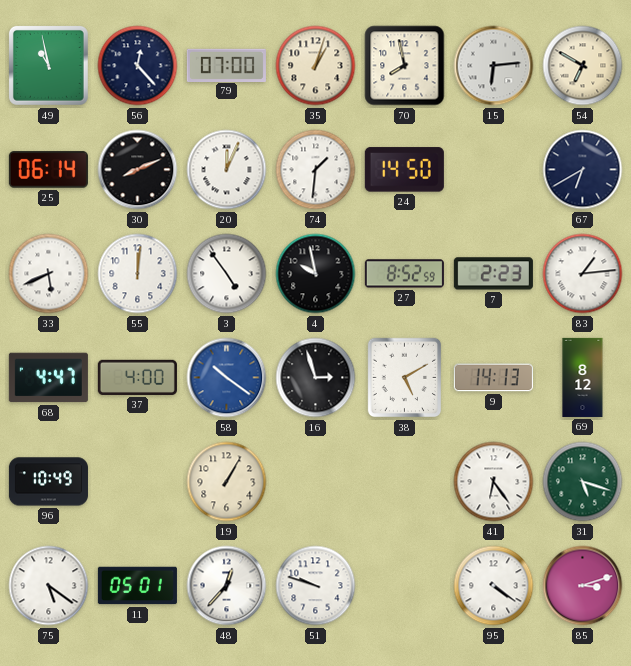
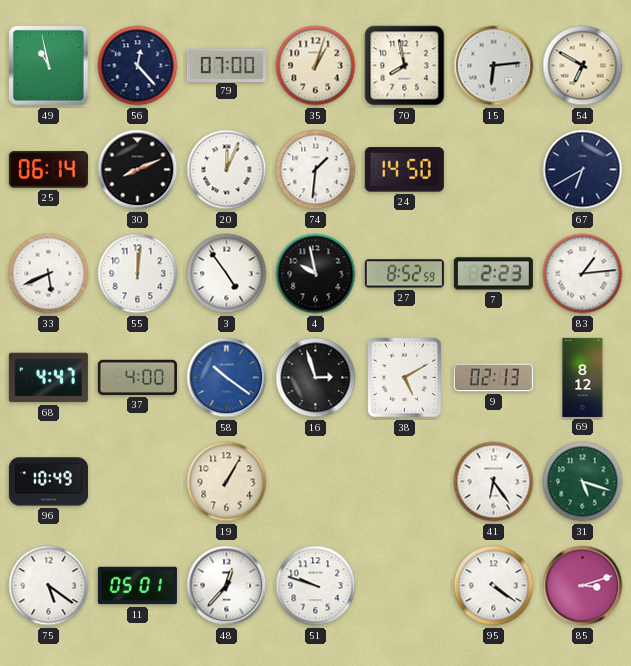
9: 14:13 -> 02:13
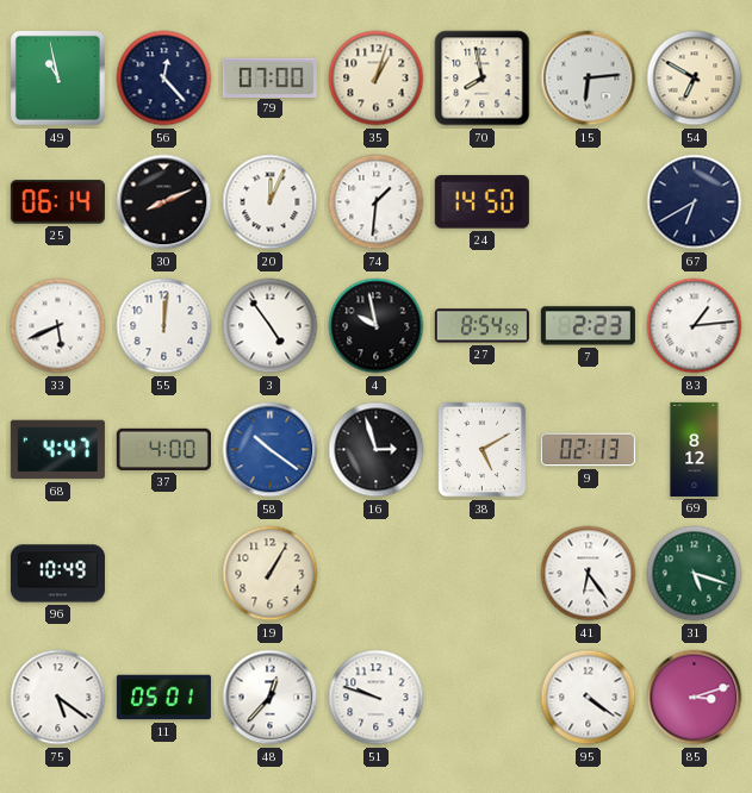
27: 8:52 -> 8:54
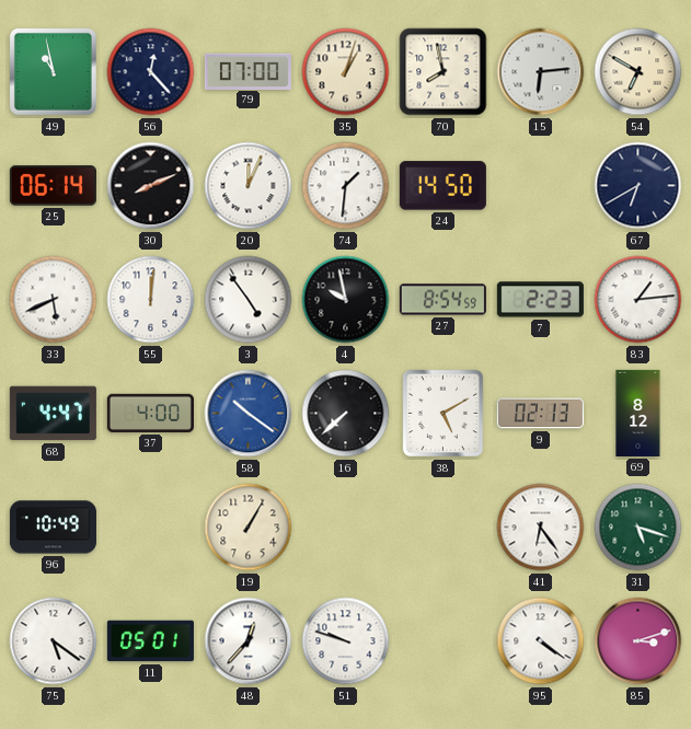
16: 2:57 -> 7:38
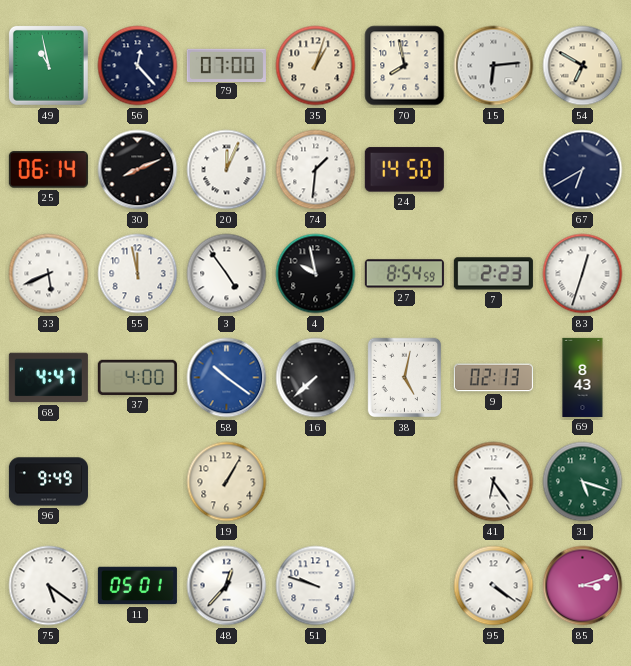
55: 12:01 -> 11:58
83: 1:14 -> 12:33
38: 5:10 -> 5:02
69: 8:12 -> 8:43
96: 10:49 -> 9:49
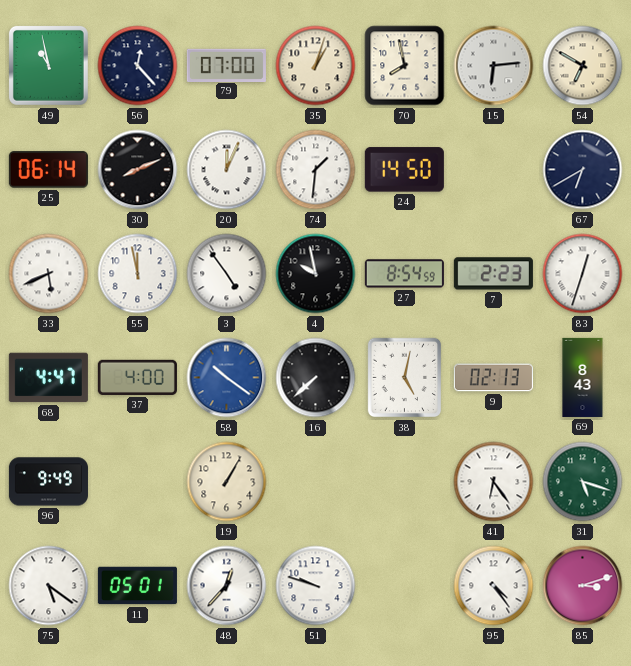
95: 4:21 -> 4:24
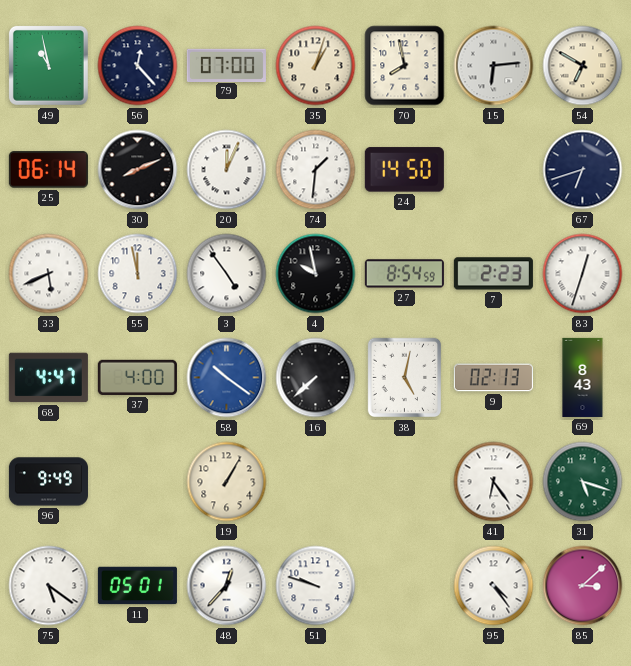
67: 6:40 -> 6:42
85: 3:12 -> 3:08
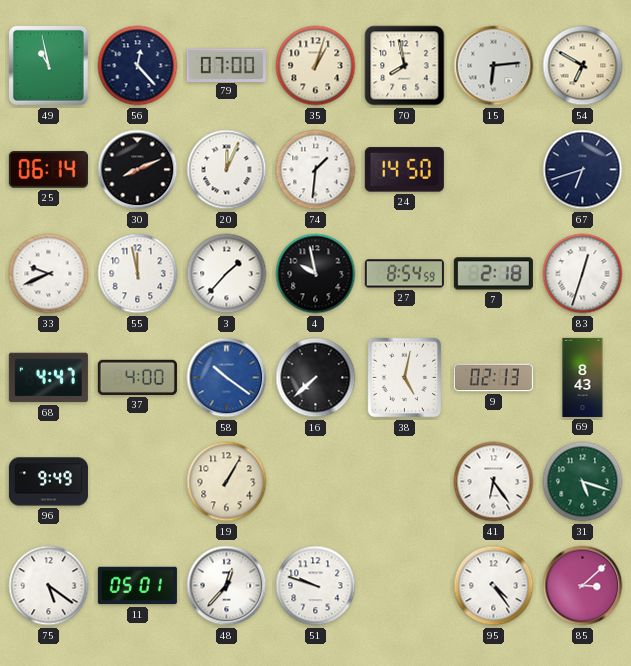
33: 5:41 -> 9:41
3: 4:54 -> 1:37
7: 2:23 -> 2:18
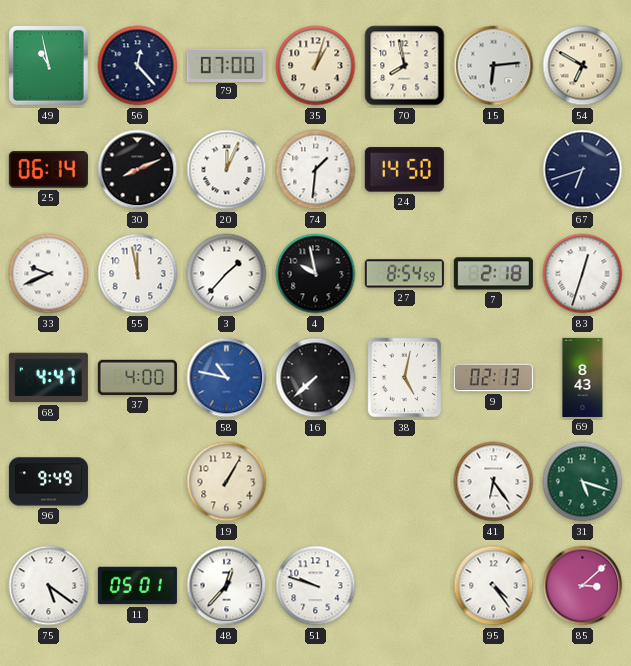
58: 10:21 -> 10:47
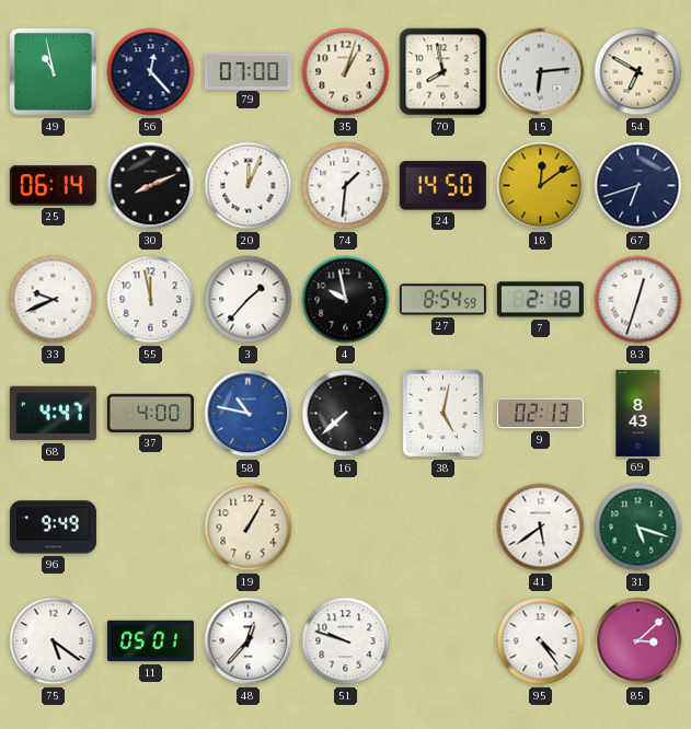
18: none -> 12:09
41: 6:24 -> 5:39
